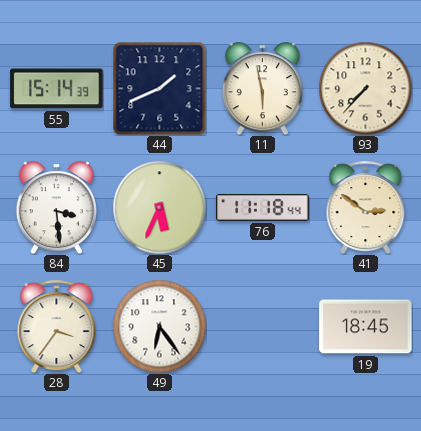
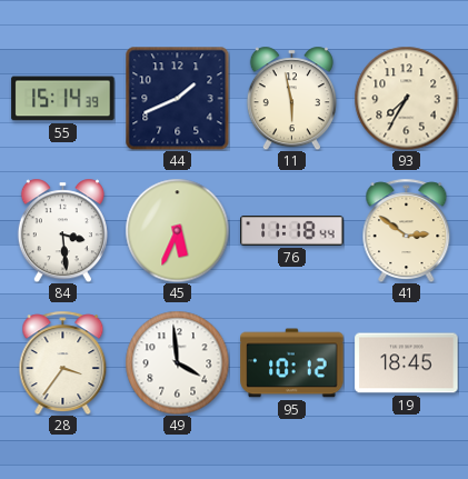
93: 7:37 -> 7:35
49: 6:24 -> 3:59
95: none -> 10:12
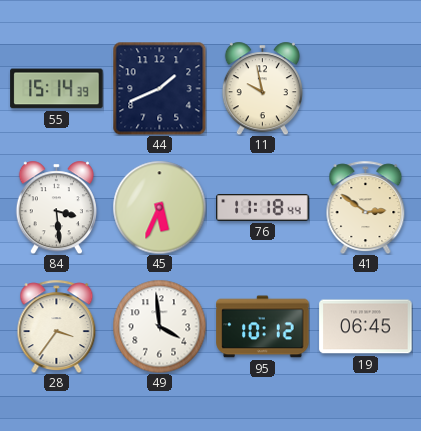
11: 5:58 -> 9:58
93: 7:35 -> none
19: 18:45 -> 06:45
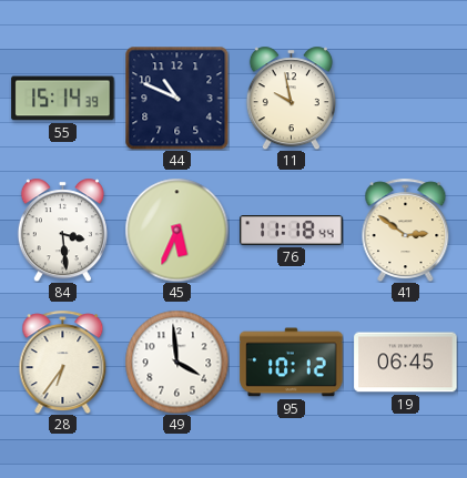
44: 1:41 -> 10:49
28: 3:36 -> 6:36
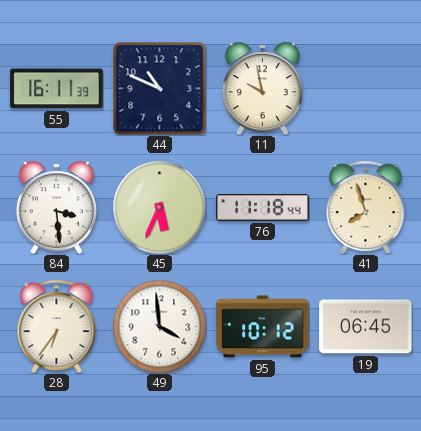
55: 15:14 -> 16:11
41: 2:51 -> 7:57
